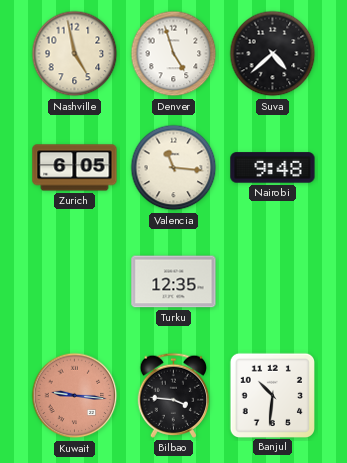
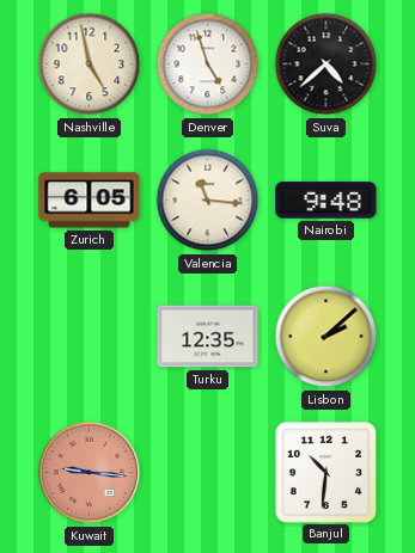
Lisbon: none -> 2:08
Bilbao: 3:46 -> none
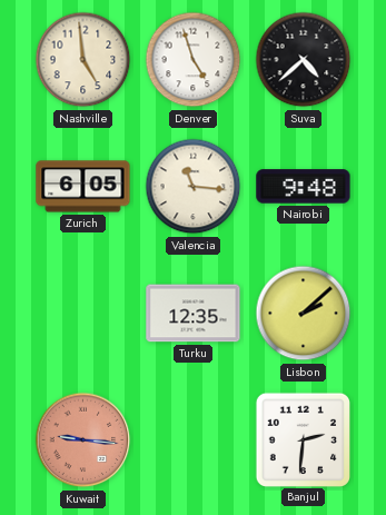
Nashville: 4:58 -> 4:59
Banjul: 10:31 -> 2:31
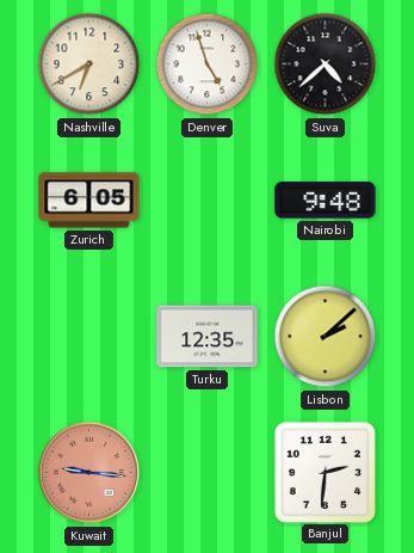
Nashville: 4:59 -> 6:40
Valencia: 11:16 -> none
